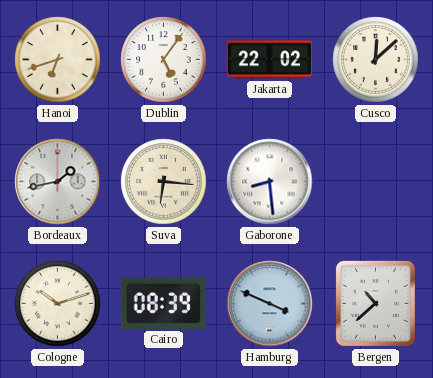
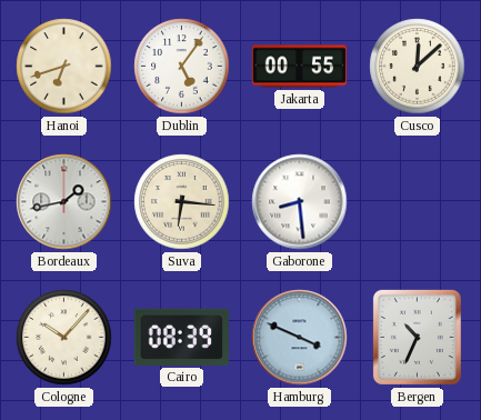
Jakarta: 22:02 -> 00:55
Cologne: 10:12 -> 10:07
Bergen: 10:38 -> 10:34
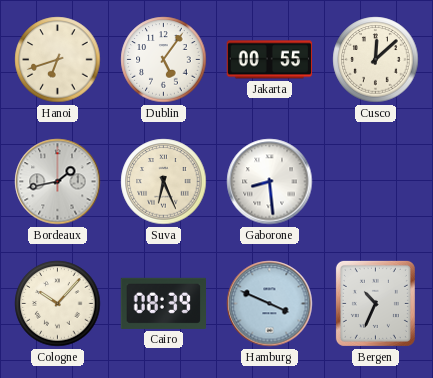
Suva: 6:16 -> 6:26
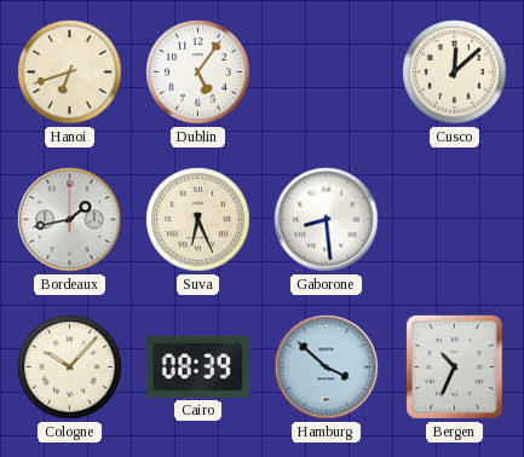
Jakarta: 00:55 -> none
Hamburg: 3:49 -> 3:52
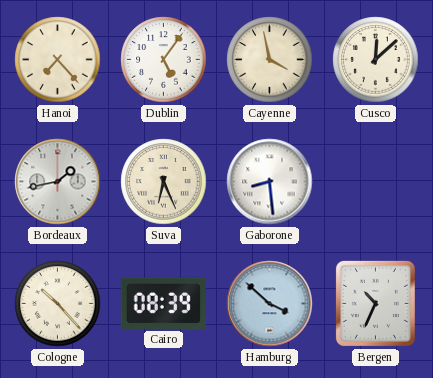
Hanoi: 6:42 -> 7:23
Cayenne: none -> 3:58
Cologne: 10:07 -> 10:23
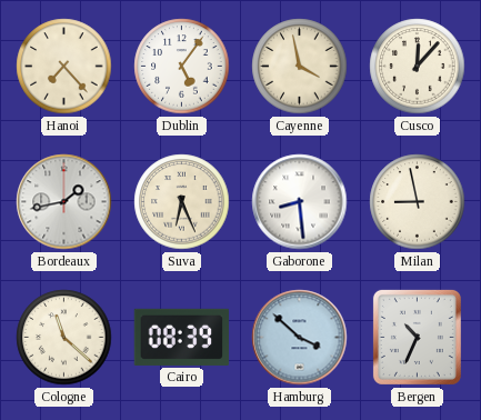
Cusco: 12:08 -> 12:07
Milan: none -> 8:58
Cologne: 10:23 -> 11:22
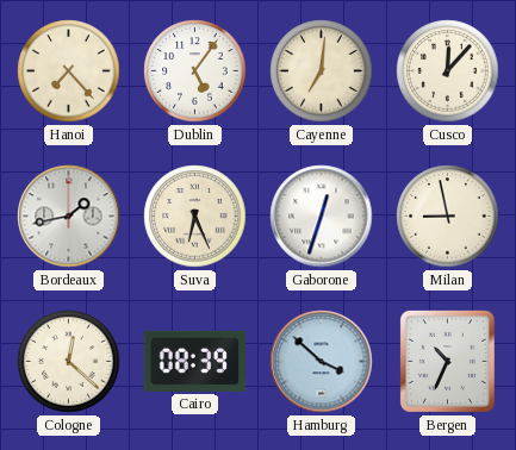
Cayenne: 3:58 -> 7:01
Gaborone: 8:29 -> 12:33
Cologne: 11:22 -> 12:22
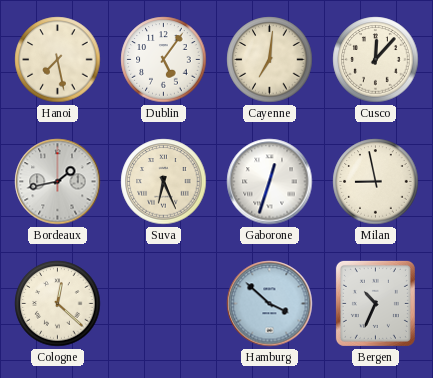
Hanoi: 7:23 -> 7:28
Cairo: 08:39 -> none
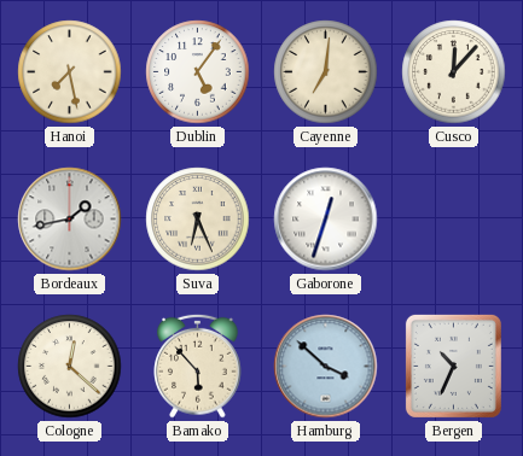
Milan: 8:58 -> none
Bamako: none -> 5:53
